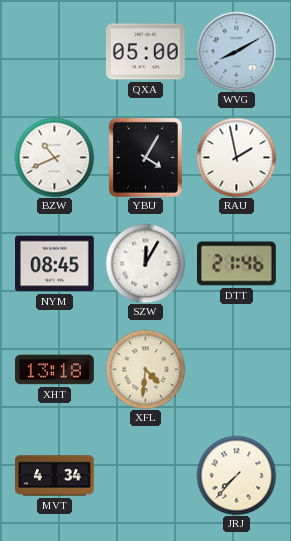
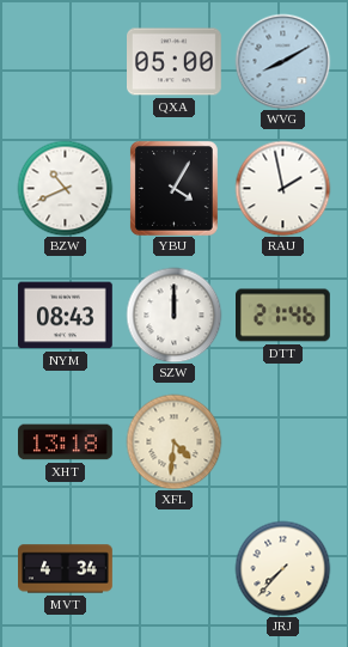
NYM: 08:45 -> 08:43
SZW: 12:05 -> 12:00
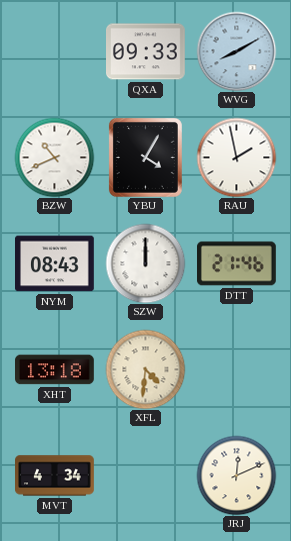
QXA: 05:00 -> 09:33
JRJ: 7:37 -> 12:11
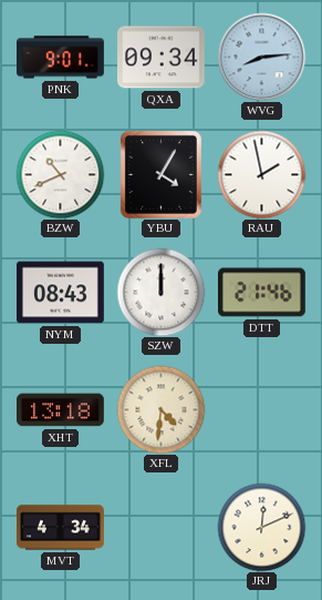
PNK: none -> 9:01
QXA: 09:33 -> 09:34
WVG: 8:10 -> 8:14
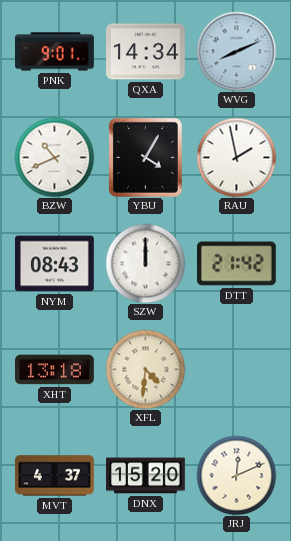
QXA: 09:34 -> 14:34
WVG: 8:14 -> 8:11
DTT: 21:46 -> 21:42
MVT: 4:34 -> 4:37
DNX: none -> 15:20
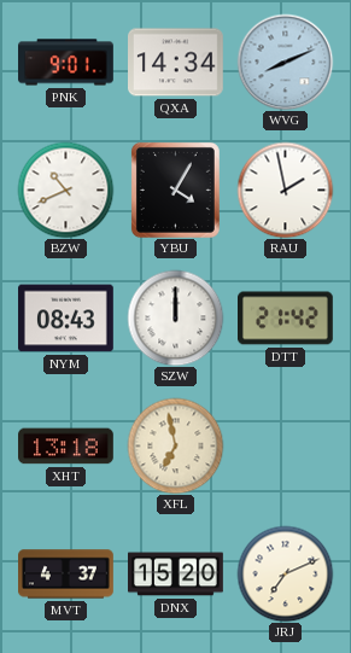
XFL: 4:31 -> 6:58
JRJ: 12:11 -> 7:11
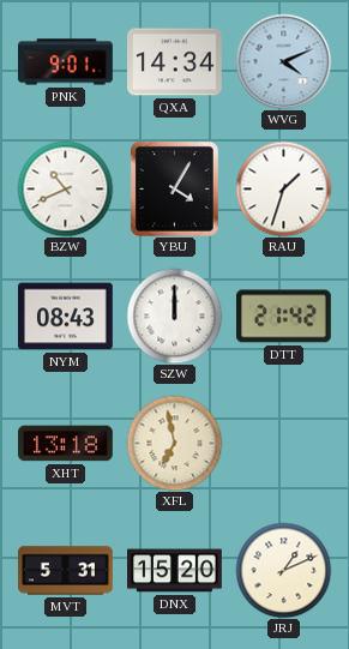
WVG: 8:11 -> 4:11
RAU: 1:58 -> 1:33
MVT: 4:37 -> 5:31
JRJ: 7:11 -> 1:11
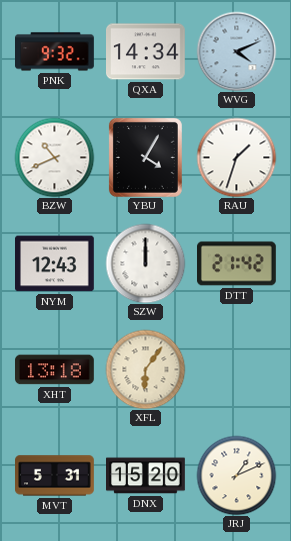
PNK: 9:01 -> 9:32
NYM: 08:43 -> 12:43
XFL: 6:58 -> 6:06
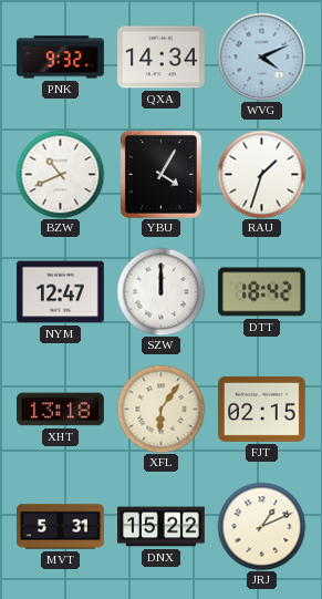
NYM: 12:43 -> 12:47
DTT: 21:42 -> 18:42
FJT: none -> 02:15
DNX: 15:20 -> 15:22
